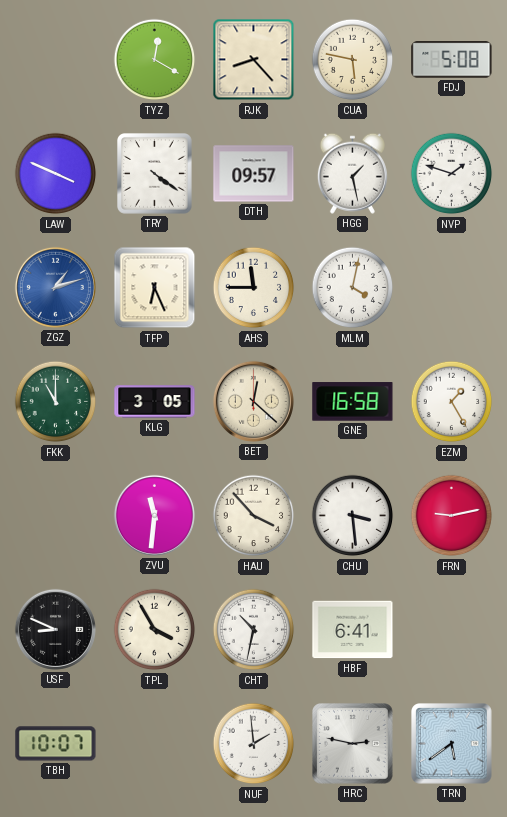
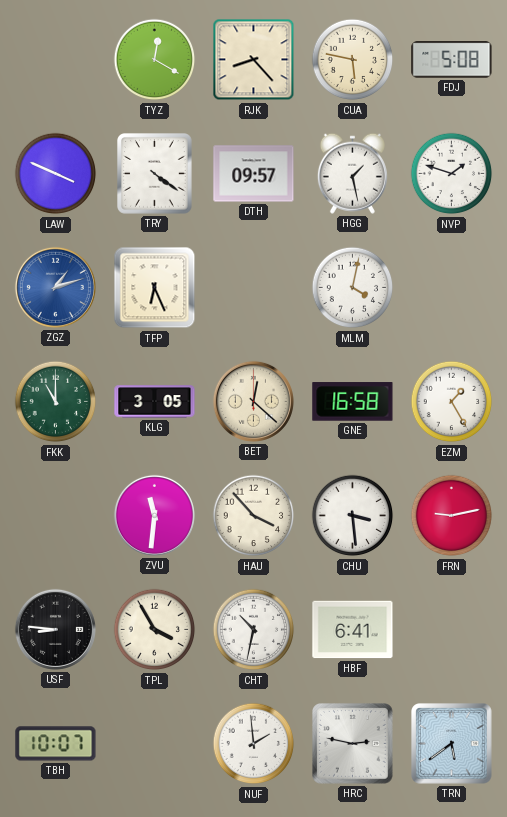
AHS: 11:45 -> none
USF: 8:49 -> 8:46
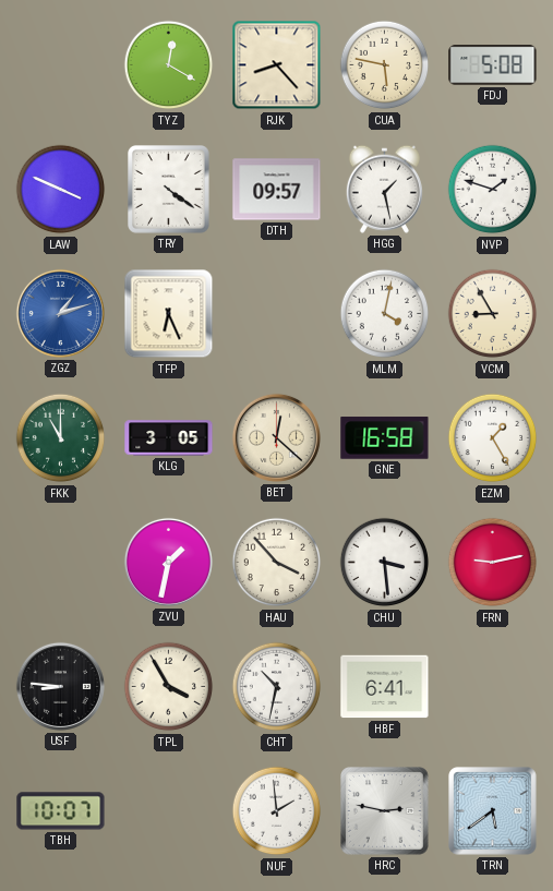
VCM: none -> 8:55
ZVU: 11:31 -> 1:32
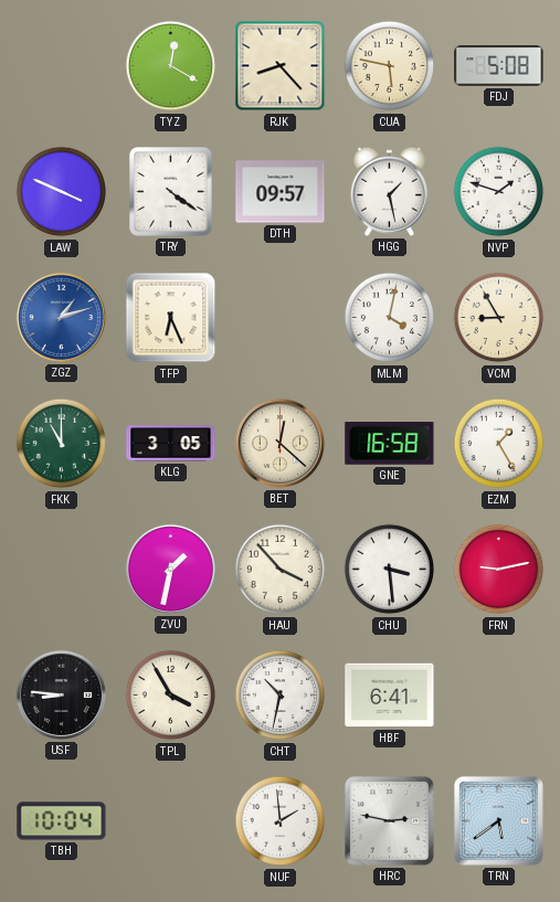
TBH: 10:07 -> 10:04
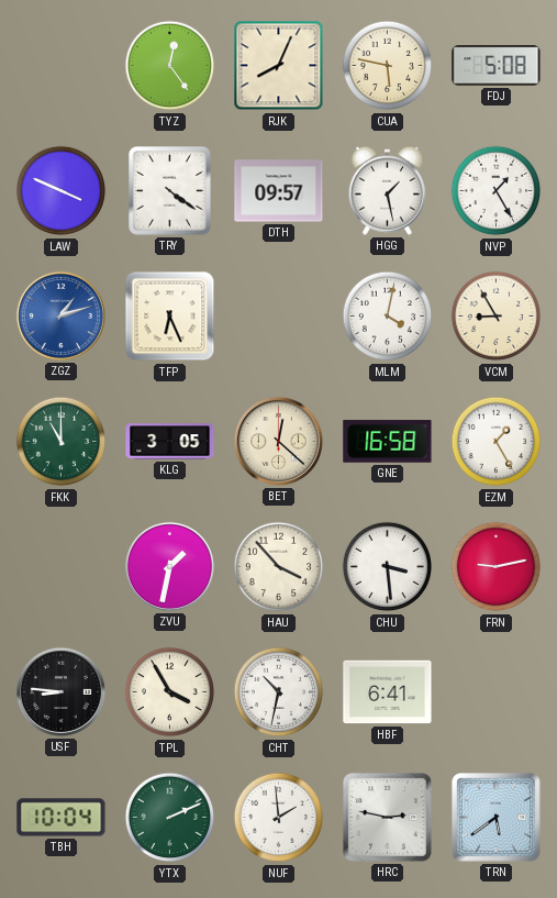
TYZ: 12:20 -> 12:24
RJK: 8:23 -> 8:04
NVP: 1:48 -> 1:25
YTX: none -> 2:11
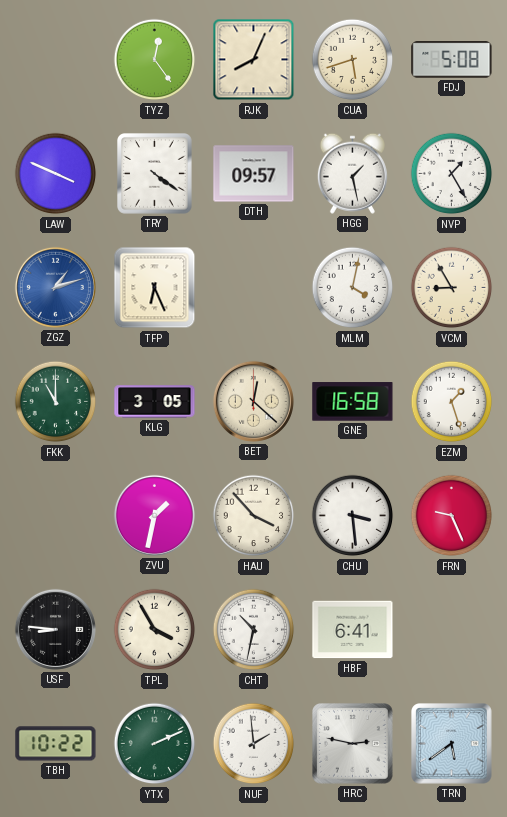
CUA: 5:47 -> 5:42
EZM: 1:25 -> 1:27
FRN: 9:13 -> 9:26
TBH: 10:04 -> 10:22
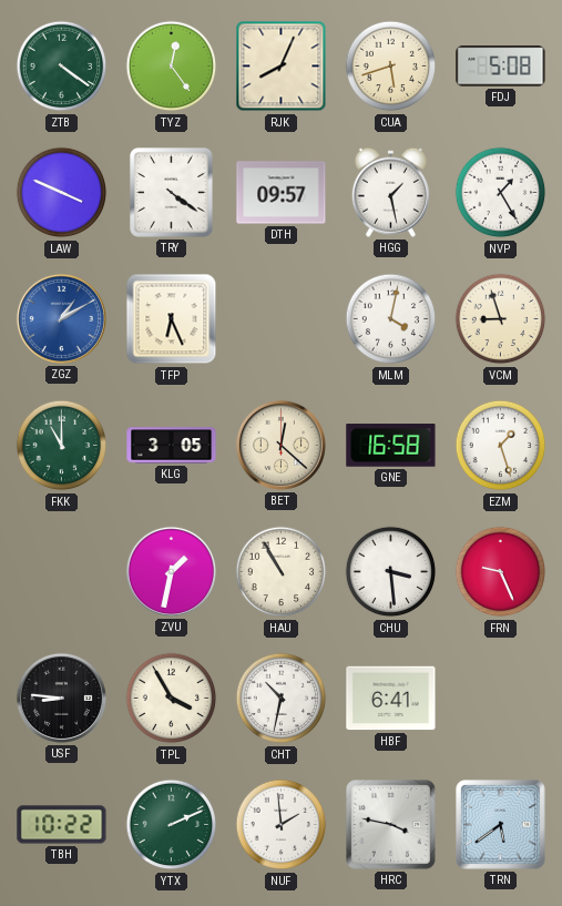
ZTB: none -> 4:21
ZGZ: 1:12 -> 1:10
VCM: 8:55 -> 8:57
HAU: 3:53 -> 10:55
HRC: 2:47 -> 3:47
